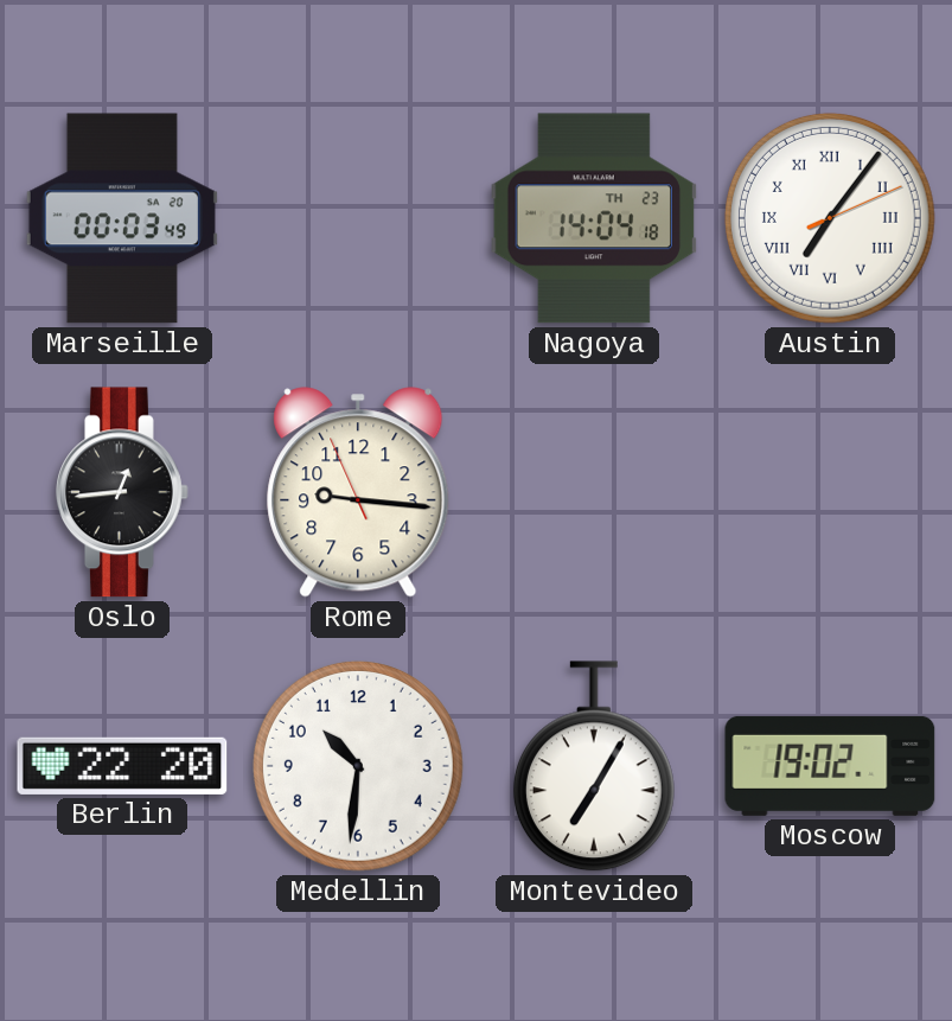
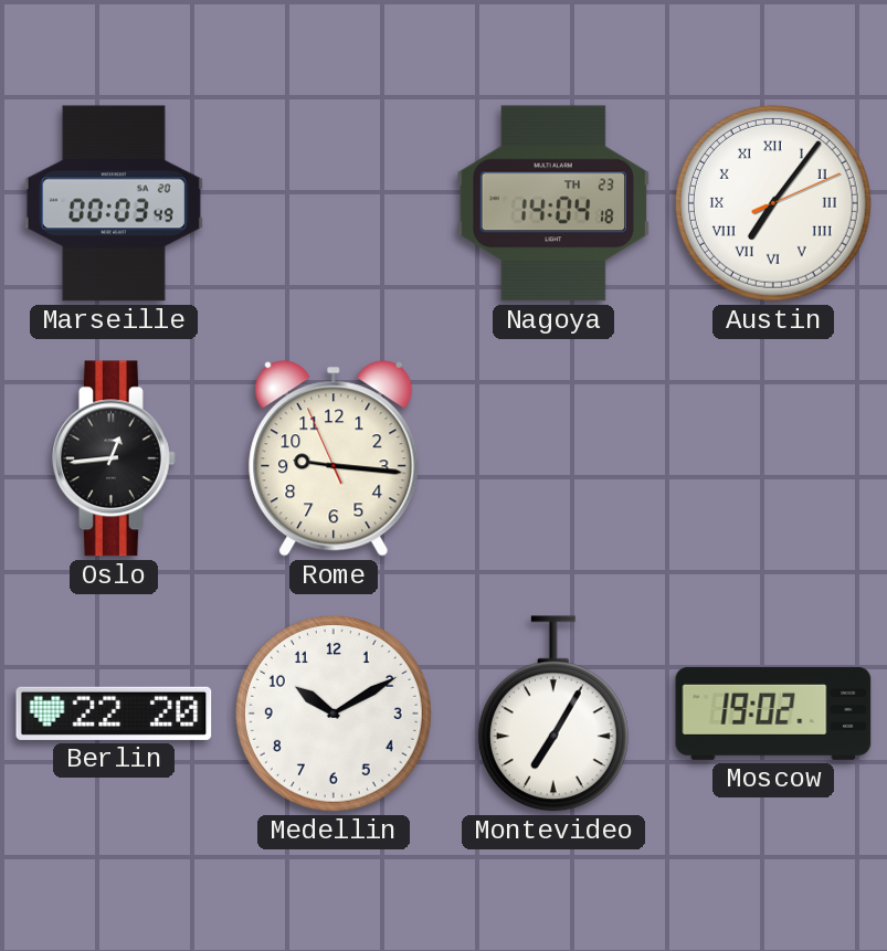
Medellin: 10:31 -> 10:10
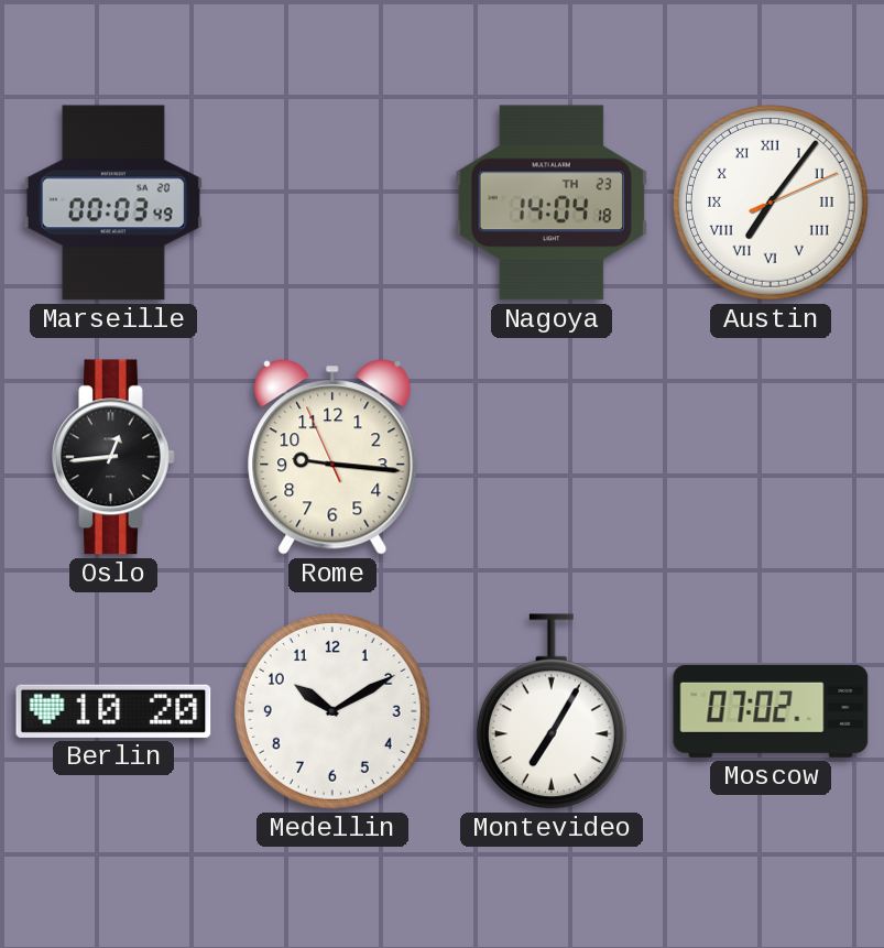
Berlin: 22:20 -> 10:20
Moscow: 19:02 -> 07:02
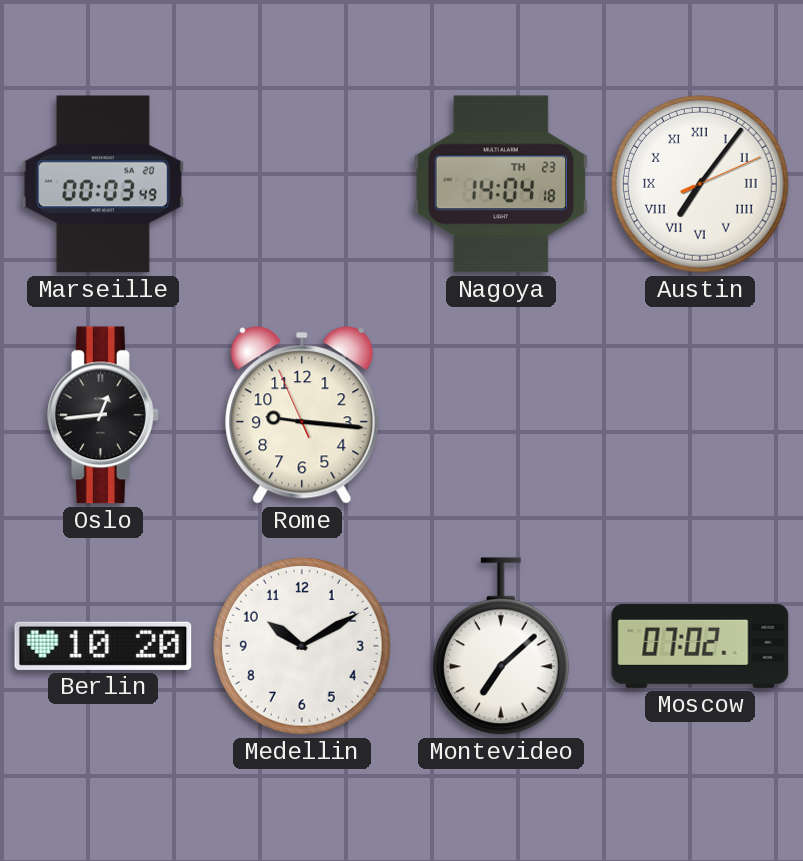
Montevideo: 7:05 -> 7:08
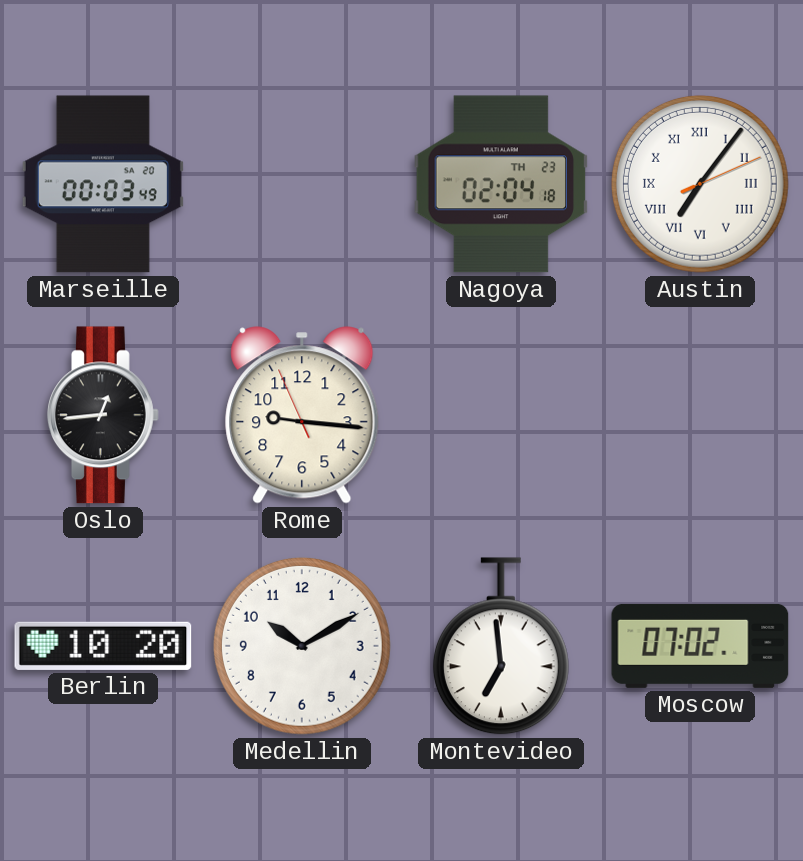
Nagoya: 14:04 -> 02:04
Montevideo: 7:08 -> 6:59
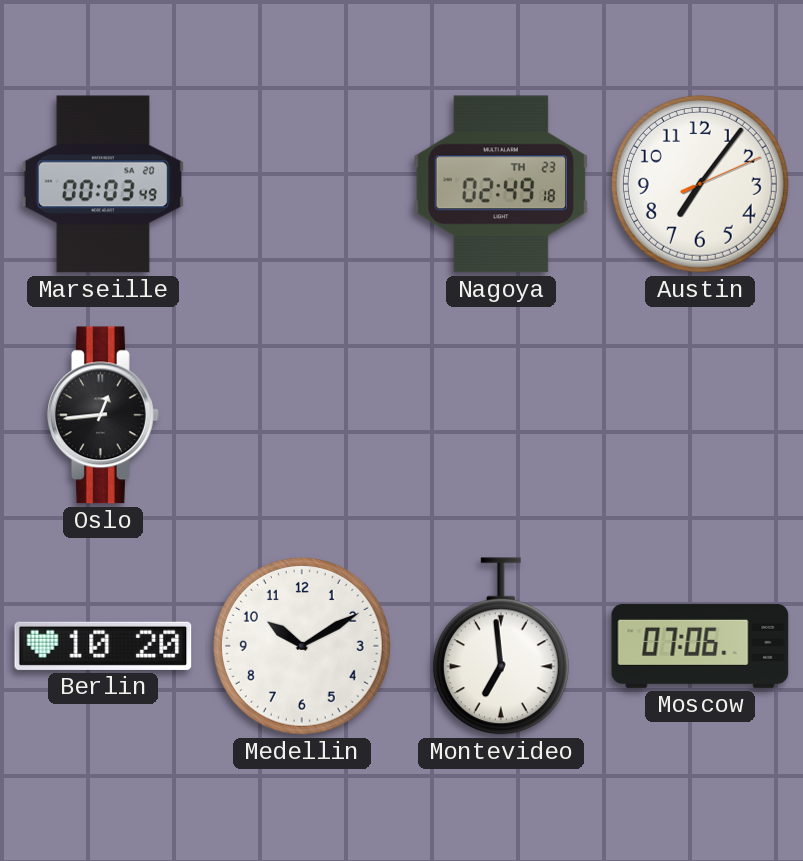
Nagoya: 02:04 -> 02:49
Austin numerals: Roman -> Arabic
Rome: 9:15 -> none
Moscow: 07:02 -> 07:06
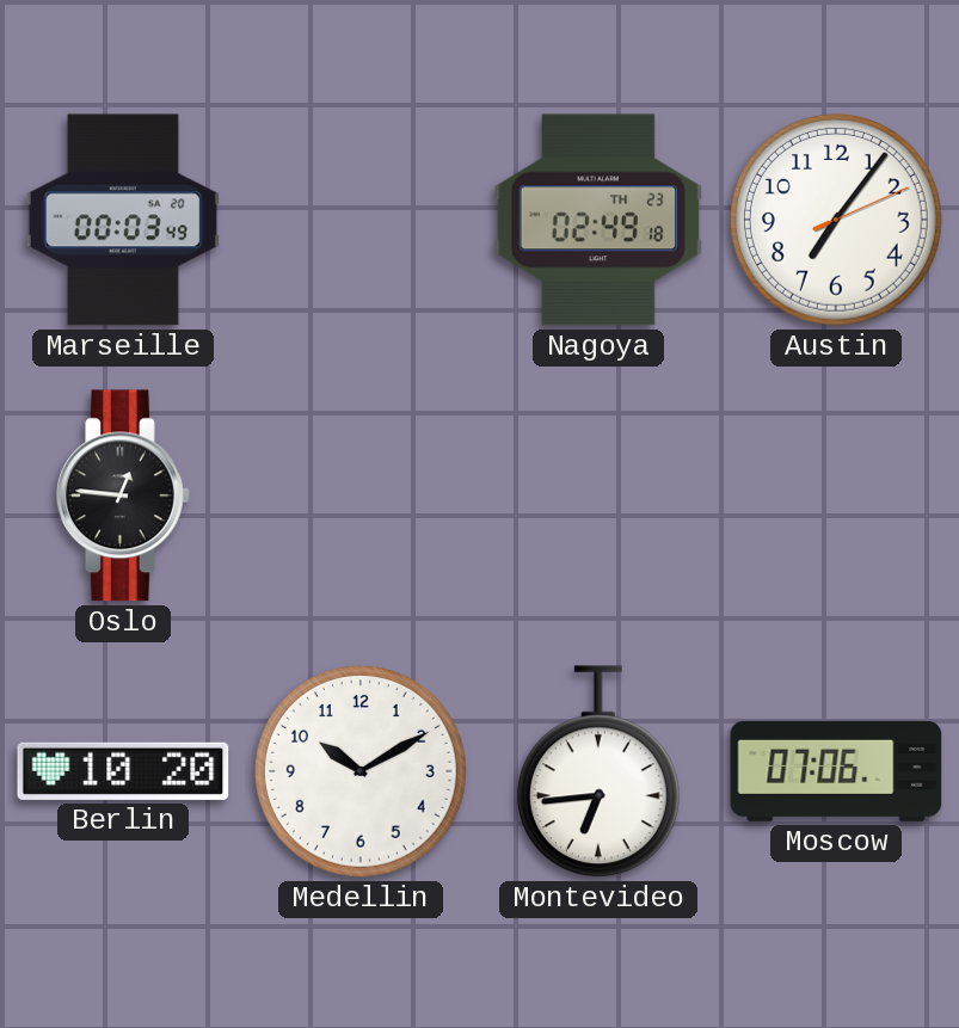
Oslo: 12:44 -> 12:46
Montevideo: 6:59 -> 6:44
